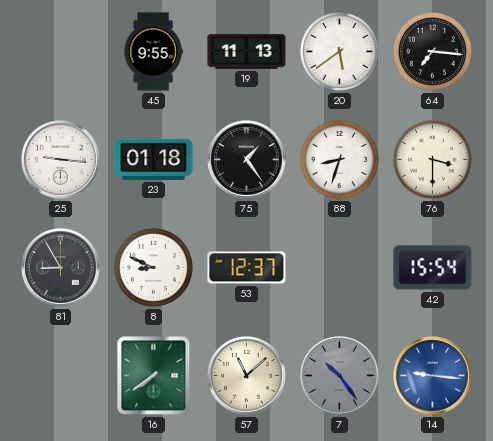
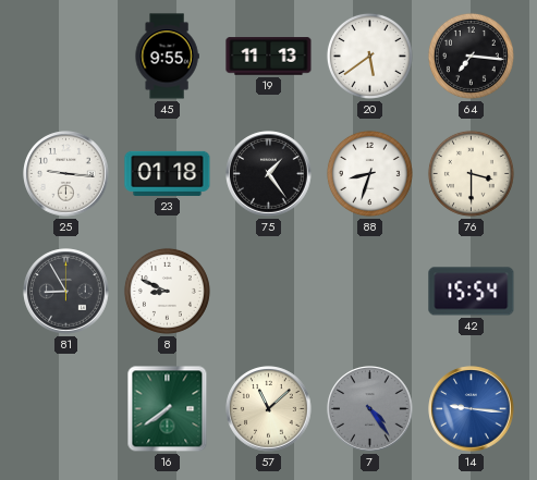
53: 12:37 -> none
7: 10:24 -> 4:24
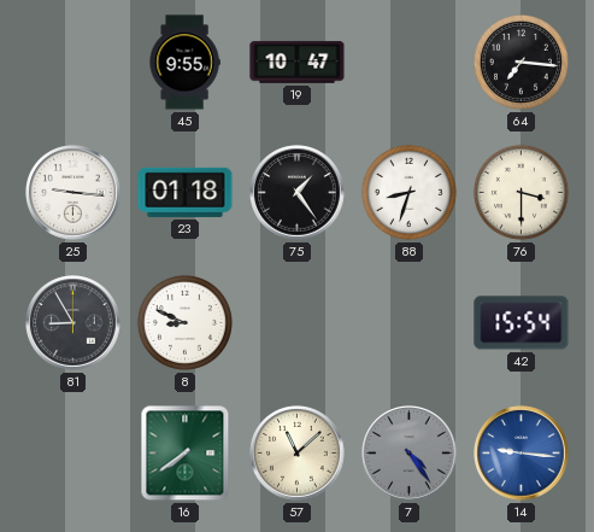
19: 11:13 -> 10:47
20: 5:39 -> none
